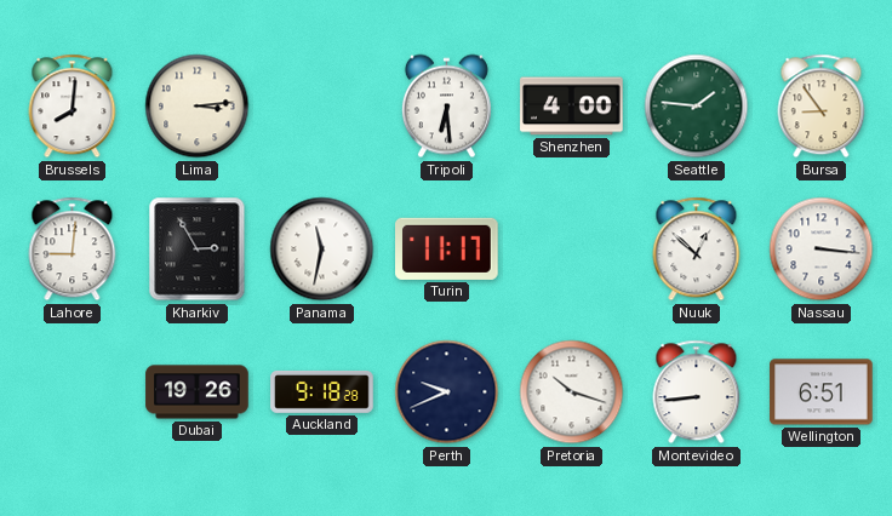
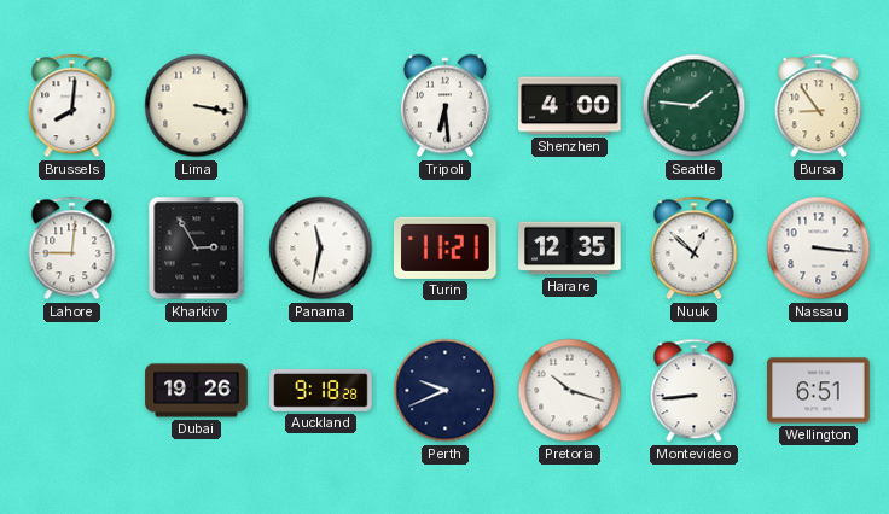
Lima: 3:14 -> 3:17
Turin: 11:17 -> 11:21
Harare: none -> 12:35
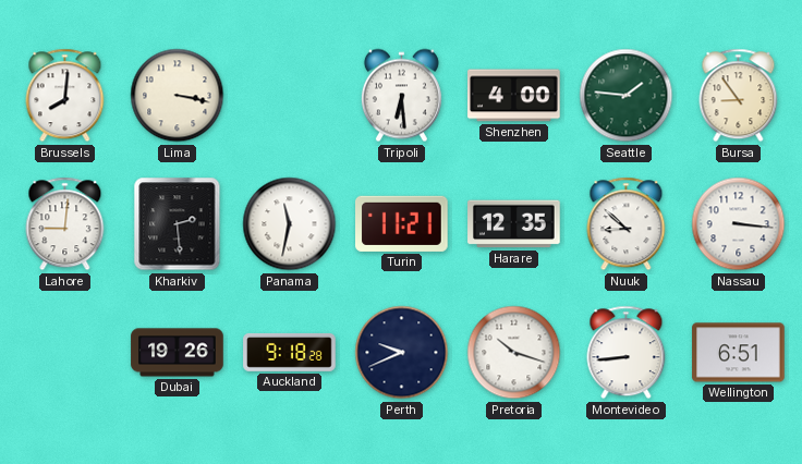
Kharkiv: 2:55 -> 2:29
Nuuk: 12:52 -> 8:52
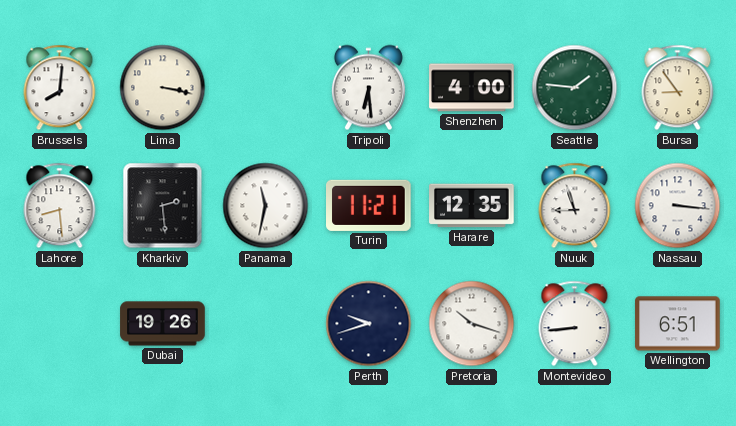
Lahore: 9:01 -> 8:29
Nuuk: 8:52 -> 8:57
Auckland: 9:18 -> none
Perth: 9:41 -> 9:42
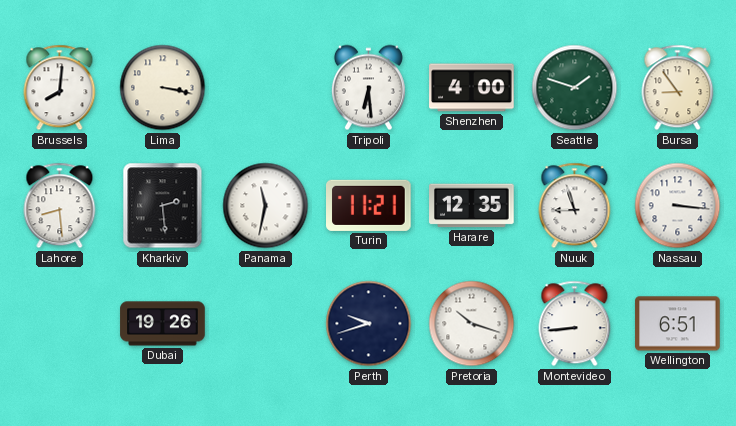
Seattle: 1:46 -> 1:48
